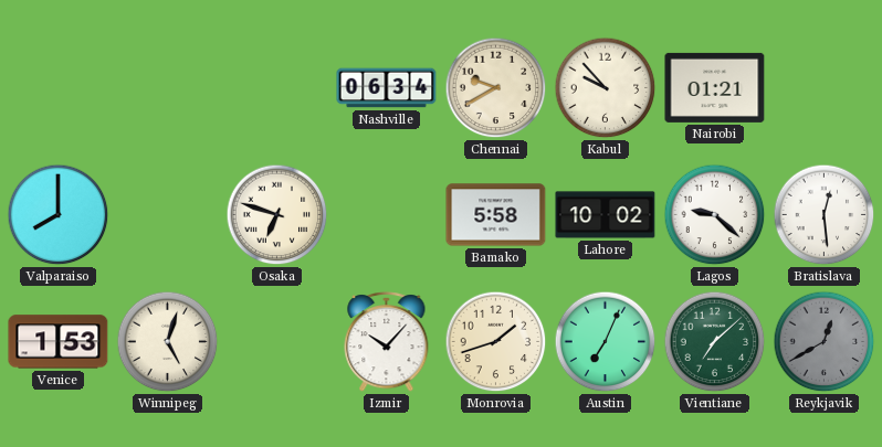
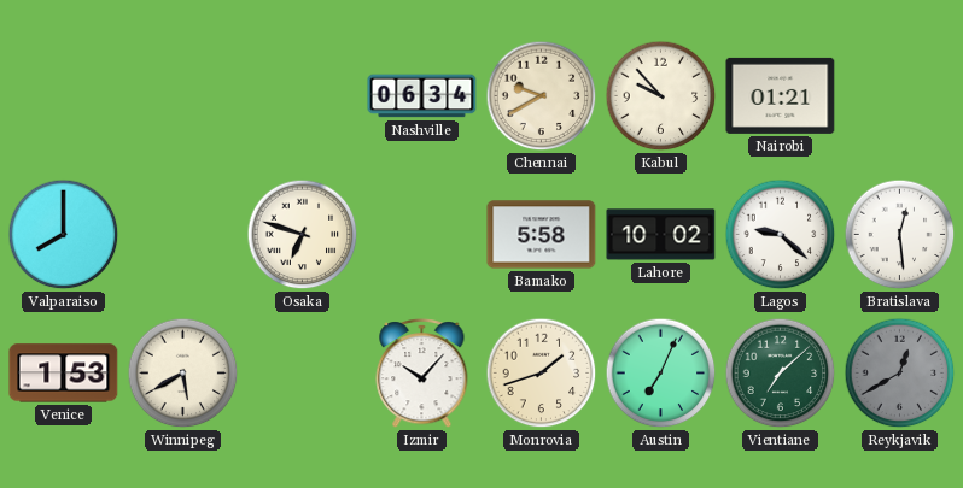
Winnipeg: 5:03 -> 5:40
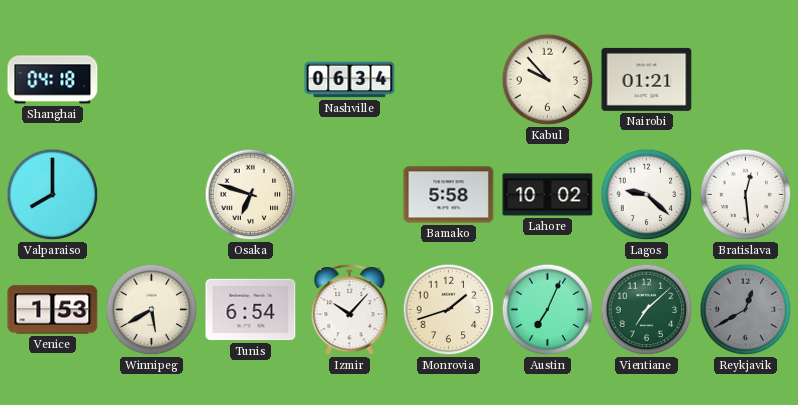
Shanghai: none -> 04:18
Chennai: 9:40 -> none
Tunis: none -> 6:54
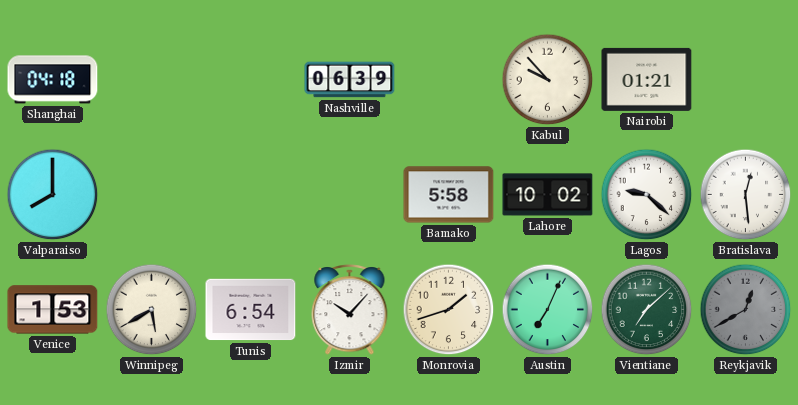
Nashville: 06:34 -> 06:39
Osaka: 6:48 -> none
